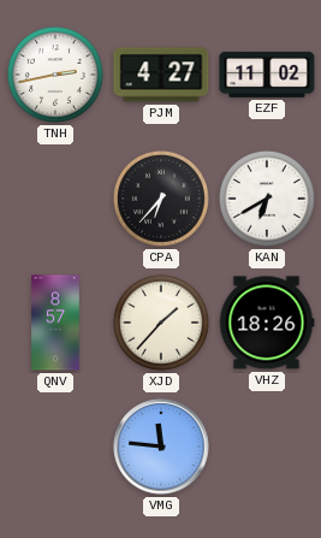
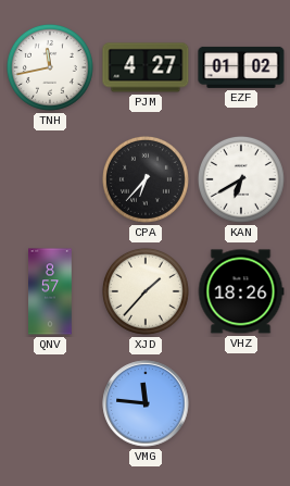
TNH: 2:43 -> 11:43
EZF: 11:02 -> 01:02
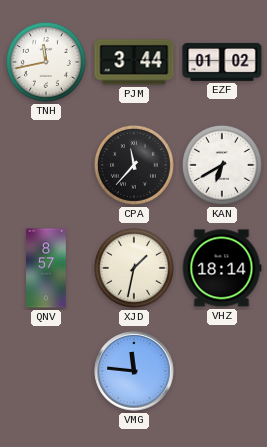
PJM: 4:27 -> 3:44
CPA: 6:37 -> 11:37
XJD: 1:37 -> 1:32
VHZ: 18:26 -> 18:14
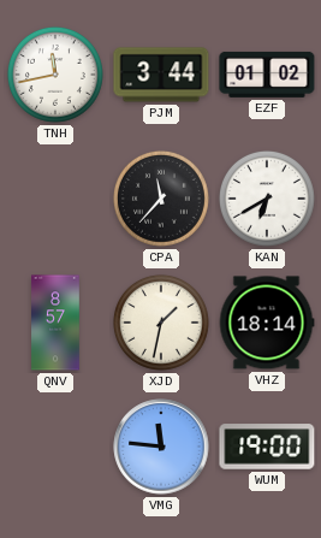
WUM: none -> 19:00
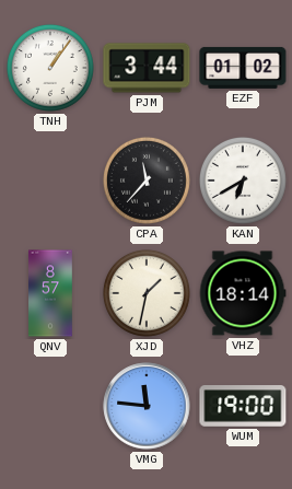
TNH: 11:43 -> 1:06
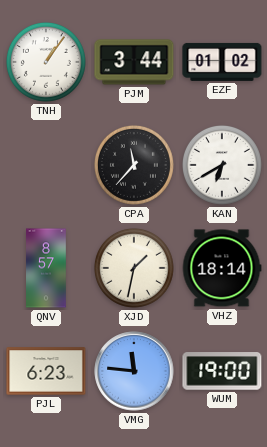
PJL: none -> 6:23
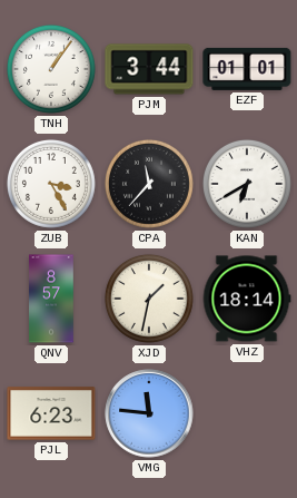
EZF: 01:02 -> 01:01
ZUB: none -> 3:25
WUM: 19:00 -> none
